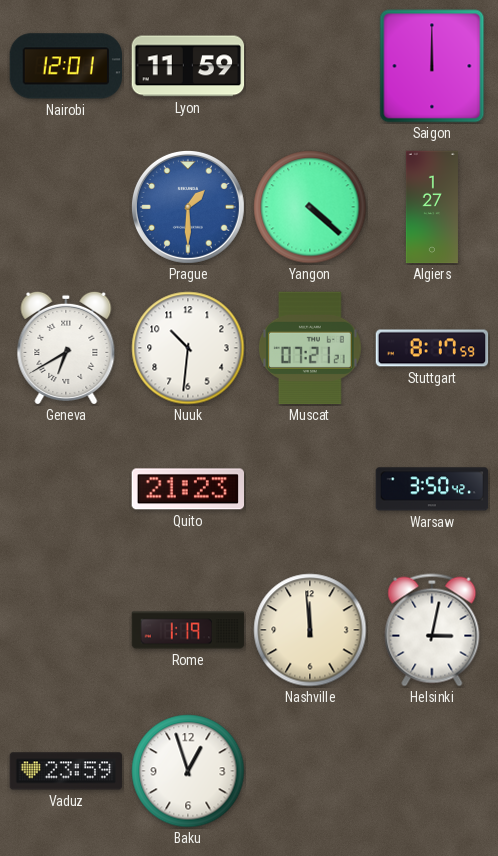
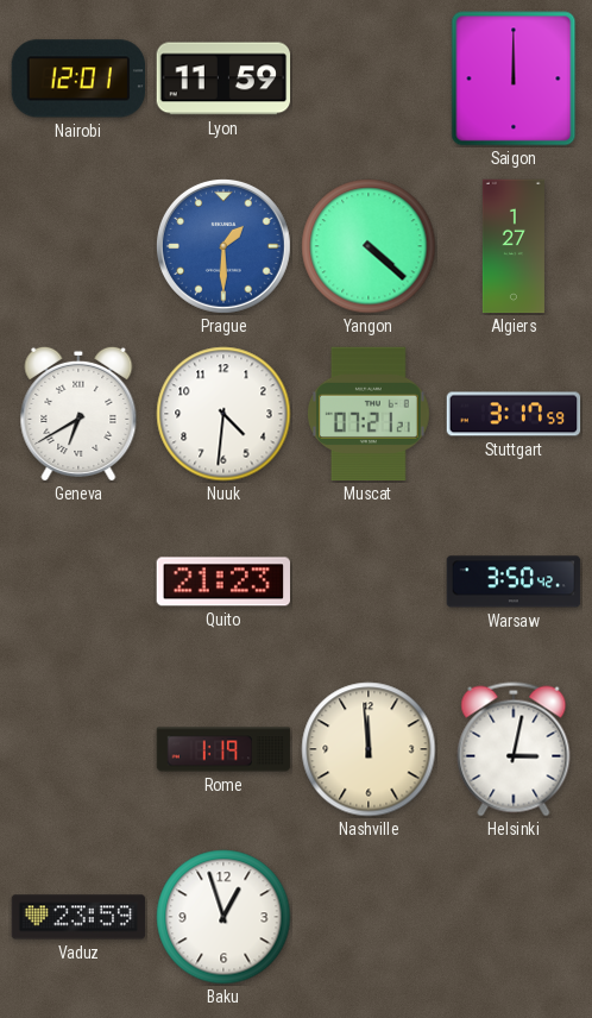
Nuuk: 10:31 -> 4:31
Stuttgart: 8:17 -> 3:17
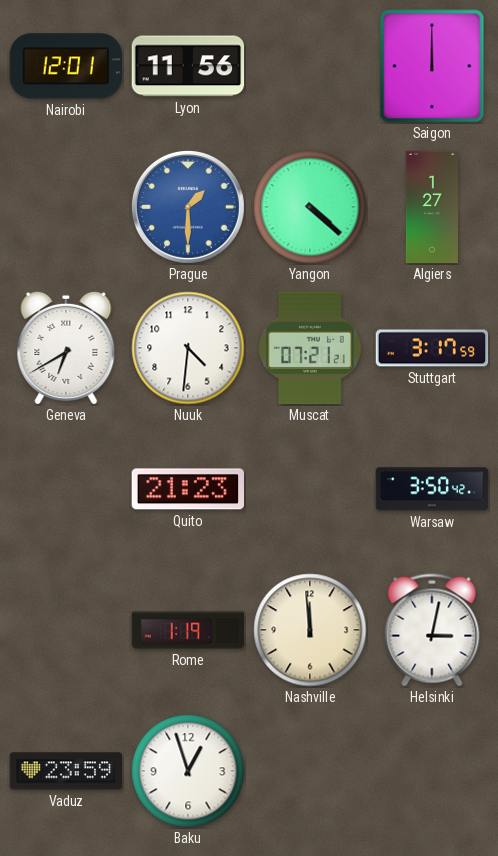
Lyon: 11:59 -> 11:56
